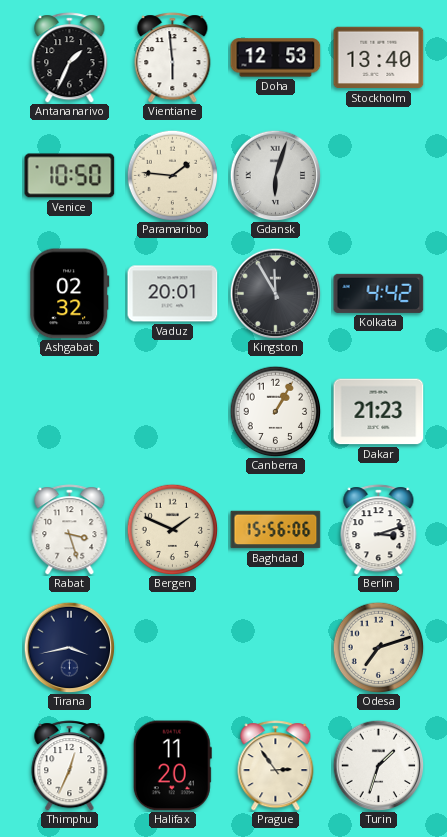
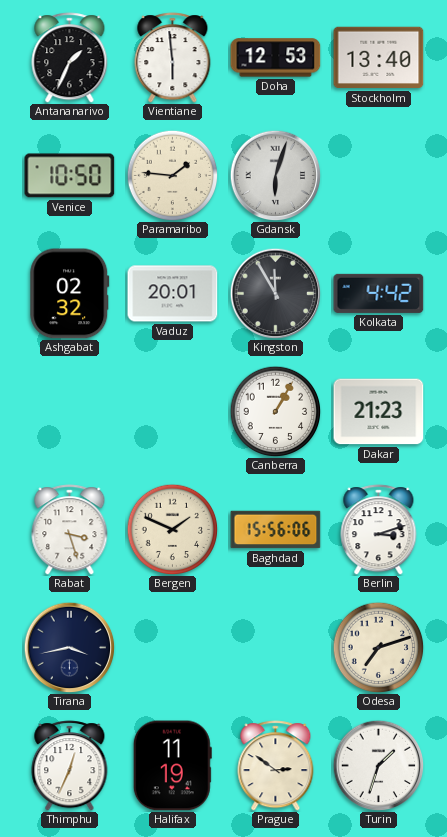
Halifax: 11:20 -> 11:19
Prague: 2:54 -> 2:51
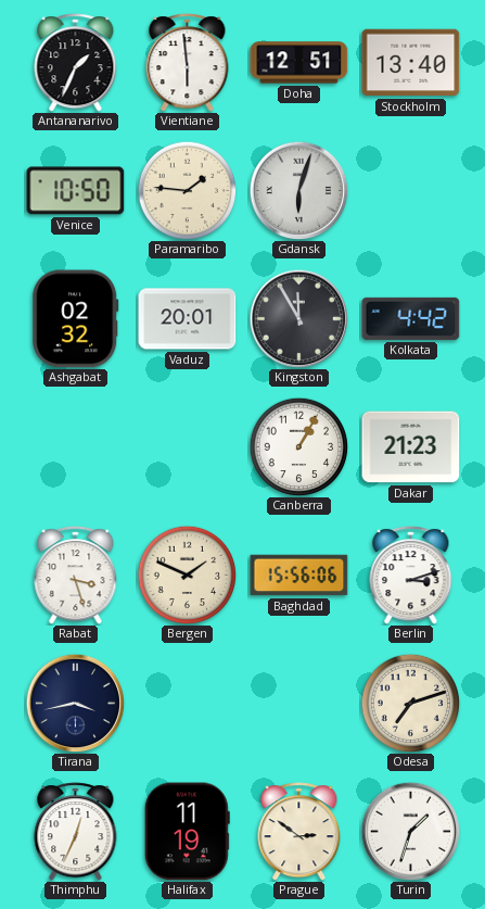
Doha: 12:53 -> 12:51
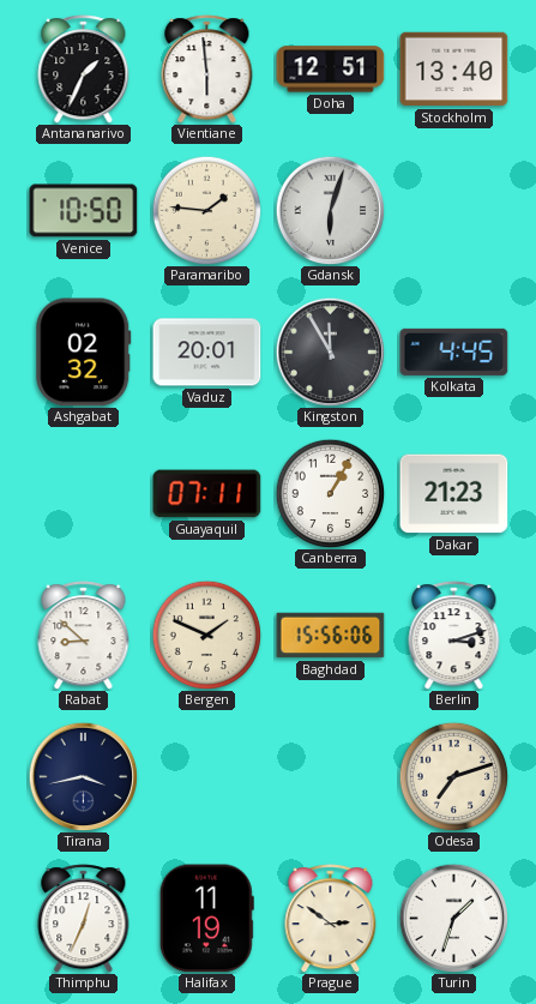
Kolkata: 4:42 -> 4:45
Guayaquil: none -> 07:11
Rabat: 3:27 -> 8:52
